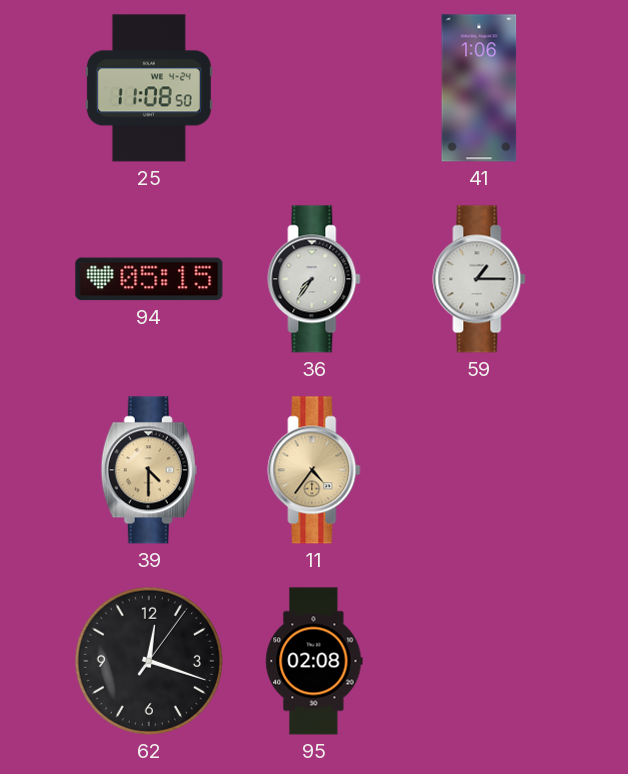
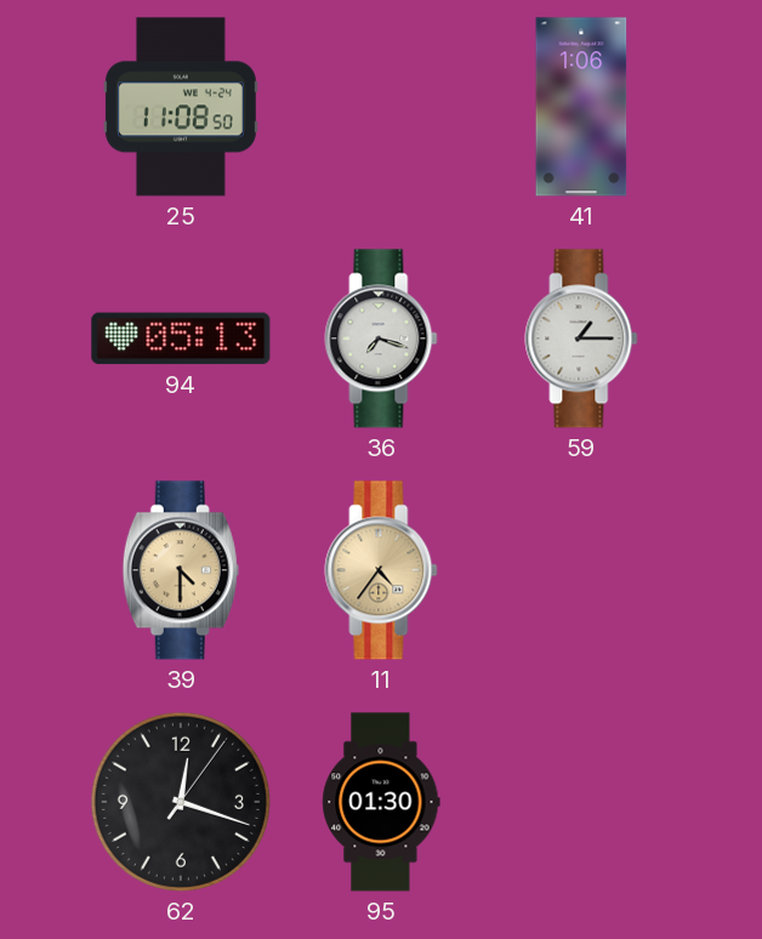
94: 05:15 -> 05:13
36: 7:36 -> 7:18
95: 02:08 -> 01:30
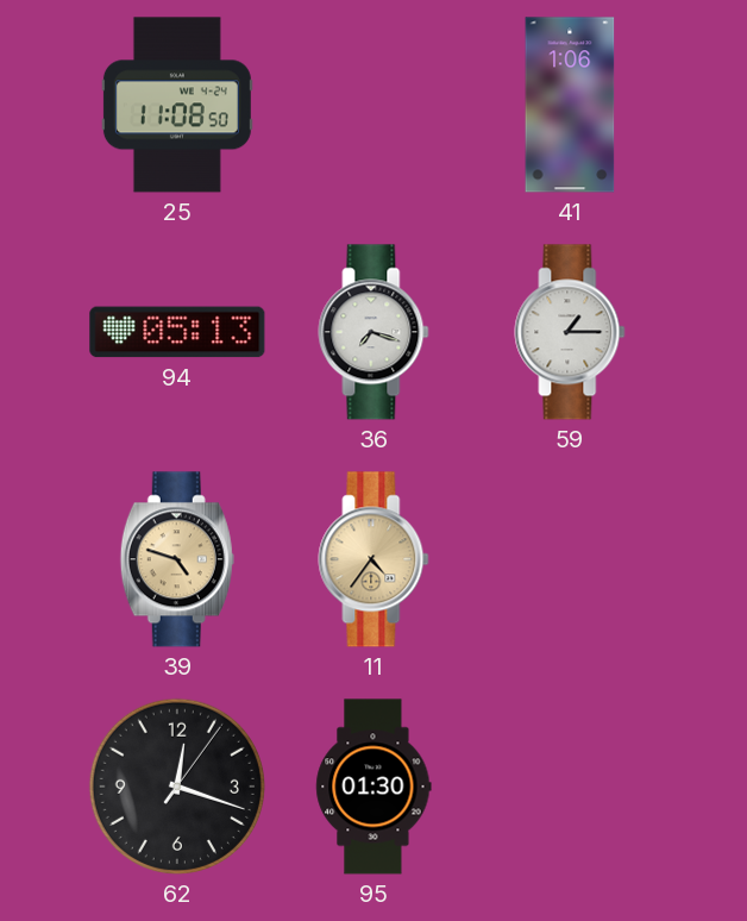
39: 4:30 -> 4:48
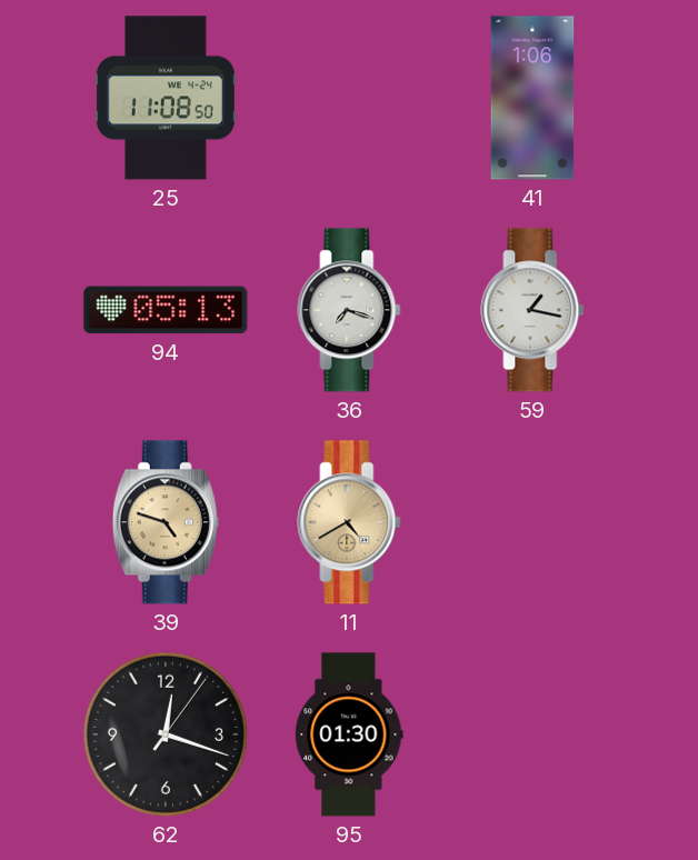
59: 1:15 -> 1:17
11: 4:36 -> 4:40
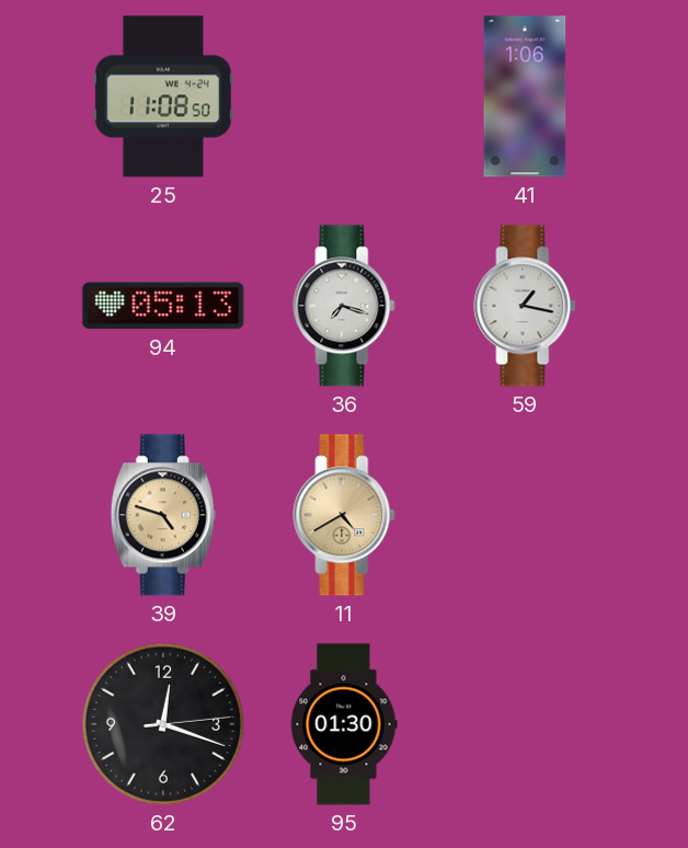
62: 12:18:06 -> 12:18:14
